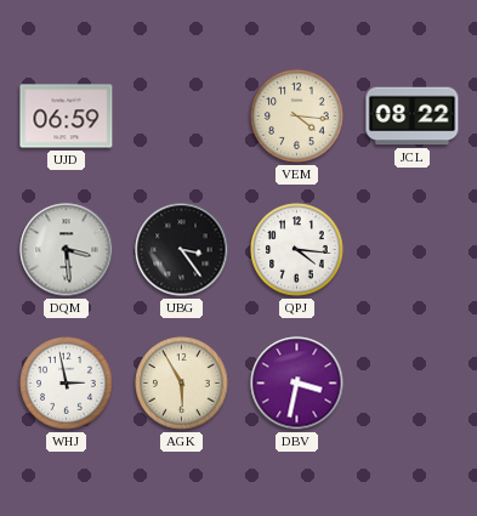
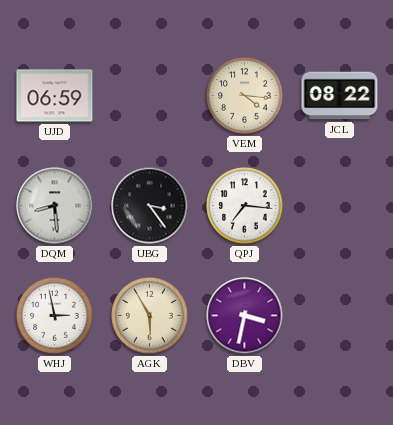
DQM: 3:29 -> 8:29
QPJ: 4:16 -> 7:16
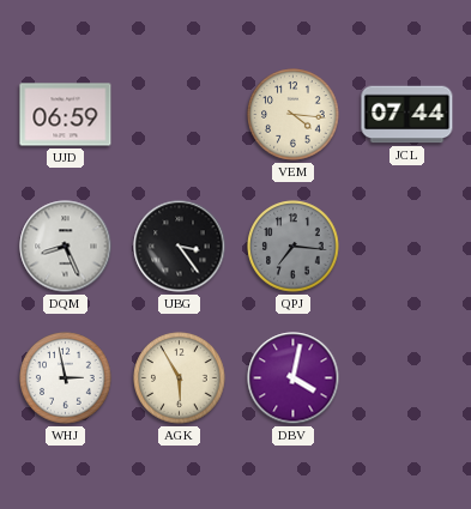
JCL: 08:22 -> 07:44
DQM: 8:29 -> 8:26
QPJ dial: white -> grey
DBV: 3:32 -> 4:02
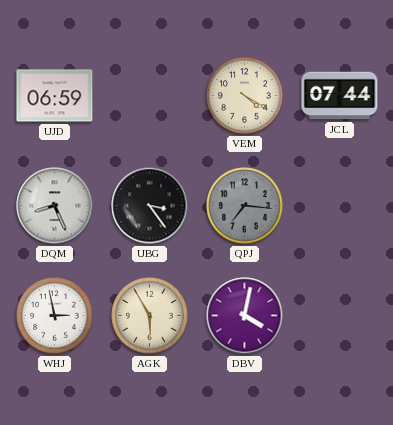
VEM: 4:16 -> 4:20
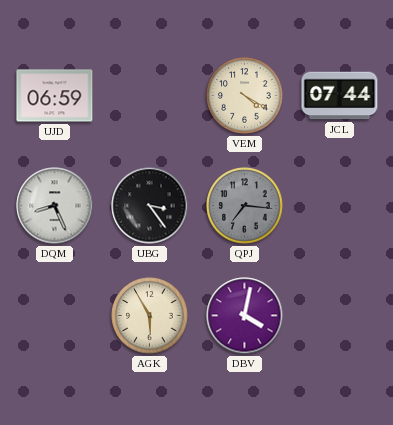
WHJ: 2:58 -> none
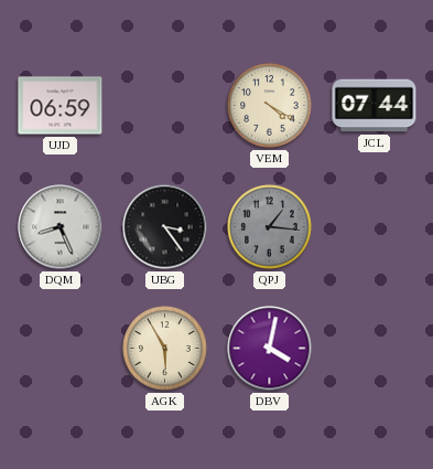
QPJ: 7:16 -> 1:16
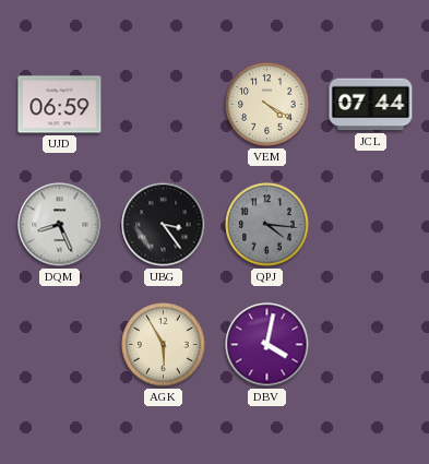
QPJ: 1:16 -> 4:16
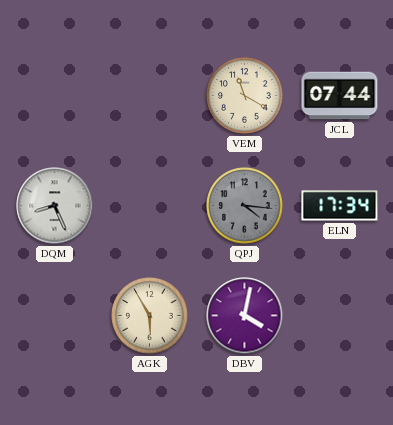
UJD: 06:59 -> none
VEM: 4:20 -> 11:20
UBG: 3:24 -> none
ELN: none -> 17:34
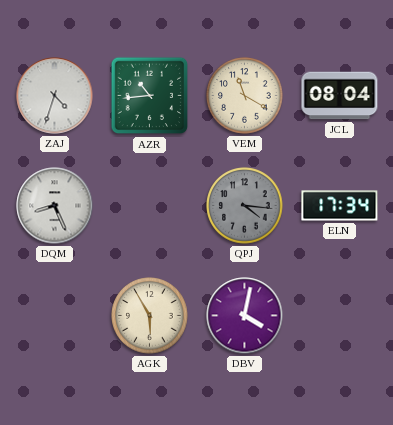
ZAJ: none -> 4:33
AZR: none -> 10:44
JCL: 07:44 -> 08:04
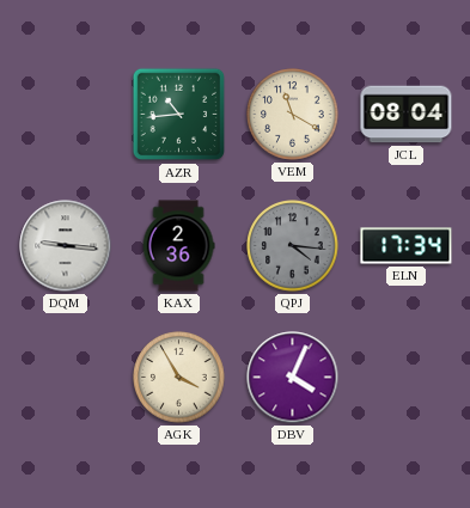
ZAJ: 4:33 -> none
DQM: 8:26 -> 9:16
KAX: none -> 2:36
AGK: 5:55 -> 3:55
DBV: 4:02 -> 4:04
